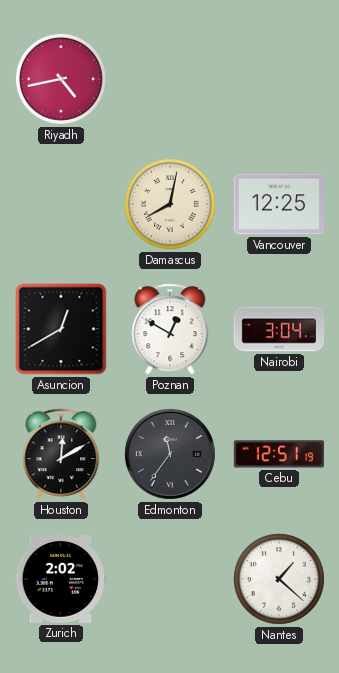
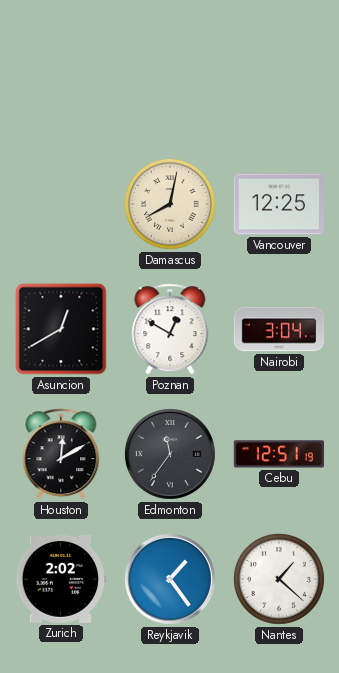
Riyadh: 4:43 -> none
Reykjavik: none -> 1:24
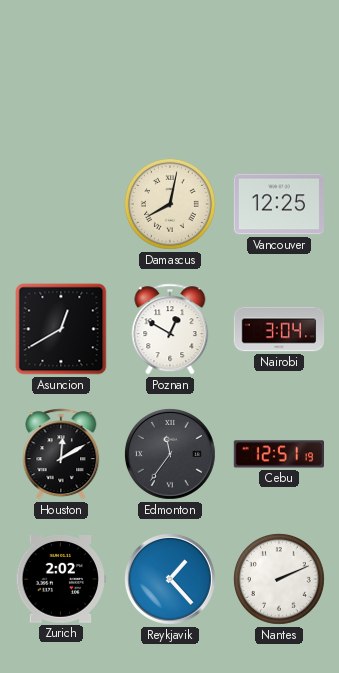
Reykjavik: 1:24 -> 1:23
Nantes: 1:22 -> 2:11
